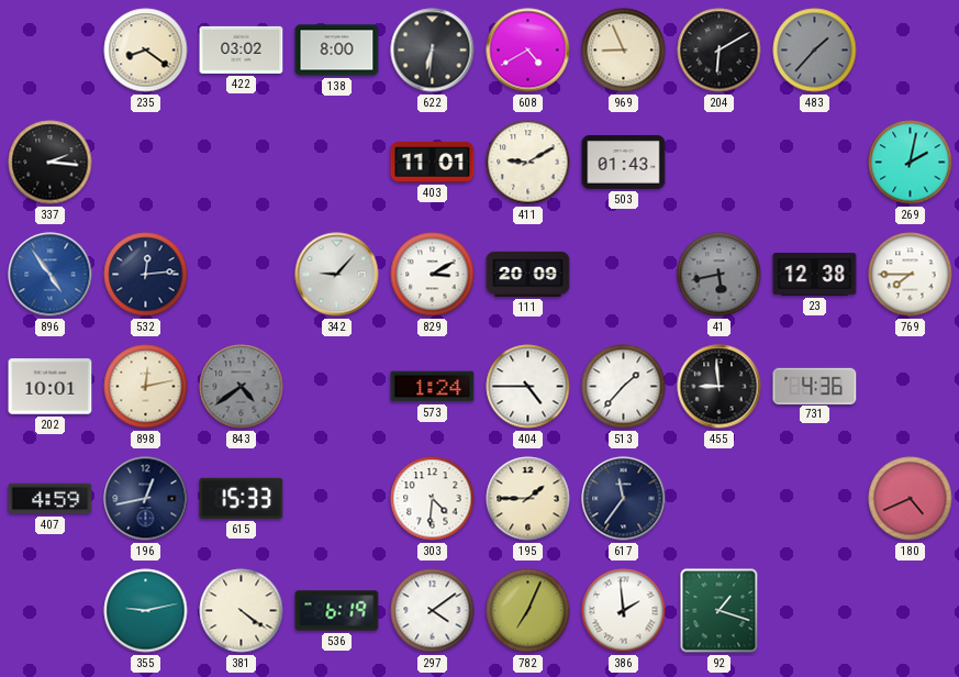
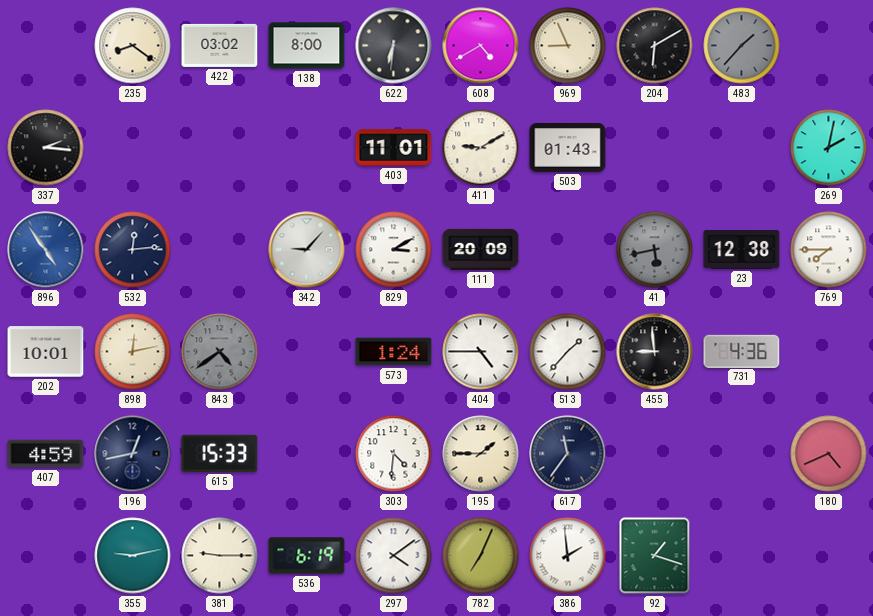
381: 4:21 -> 9:15
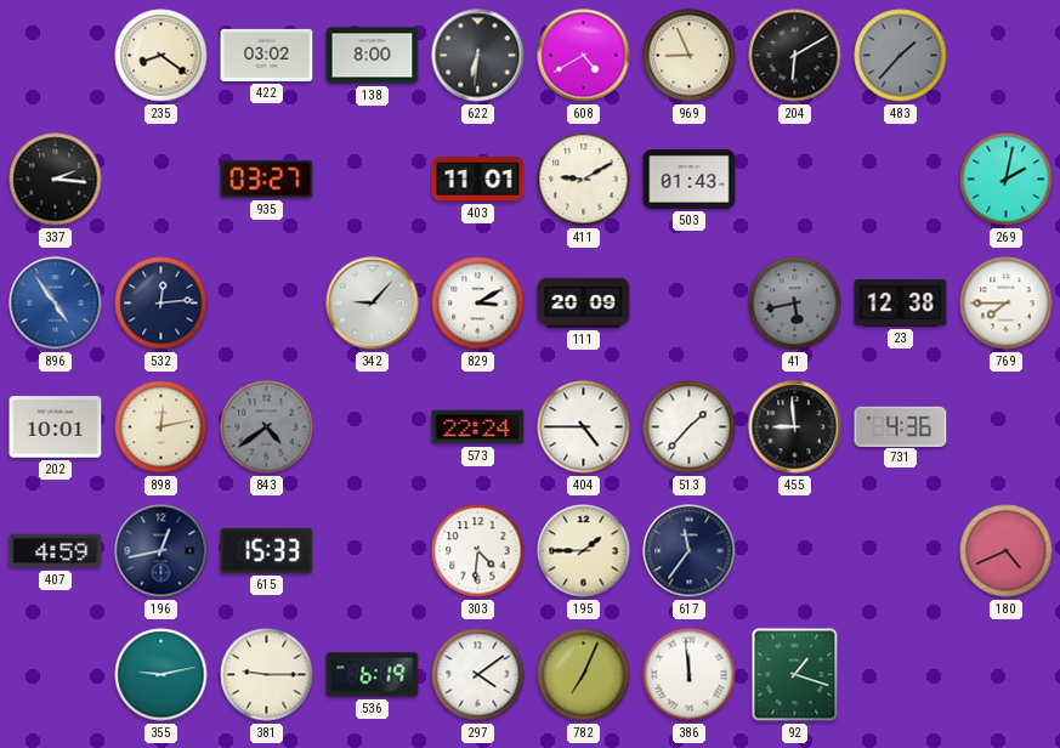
935: none -> 03:27
573: 1:24 -> 22:24
386: 1:59 -> 11:59
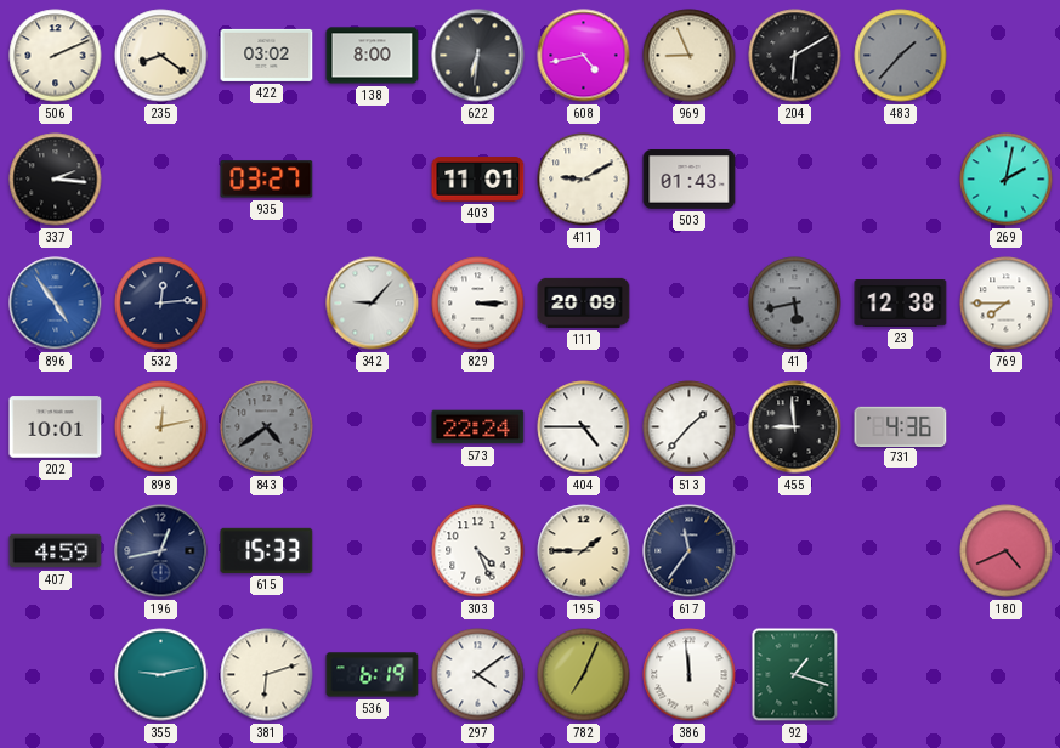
506: none -> 2:11
608: 4:40 -> 4:43
829: 3:10 -> 3:15
303: 4:31 -> 4:26
381: 9:15 -> 6:12
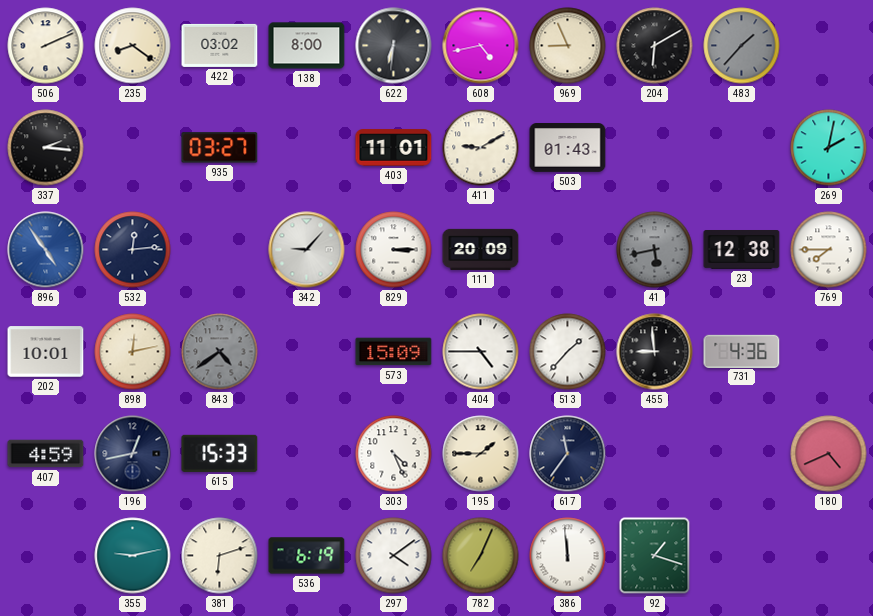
573: 22:24 -> 15:09
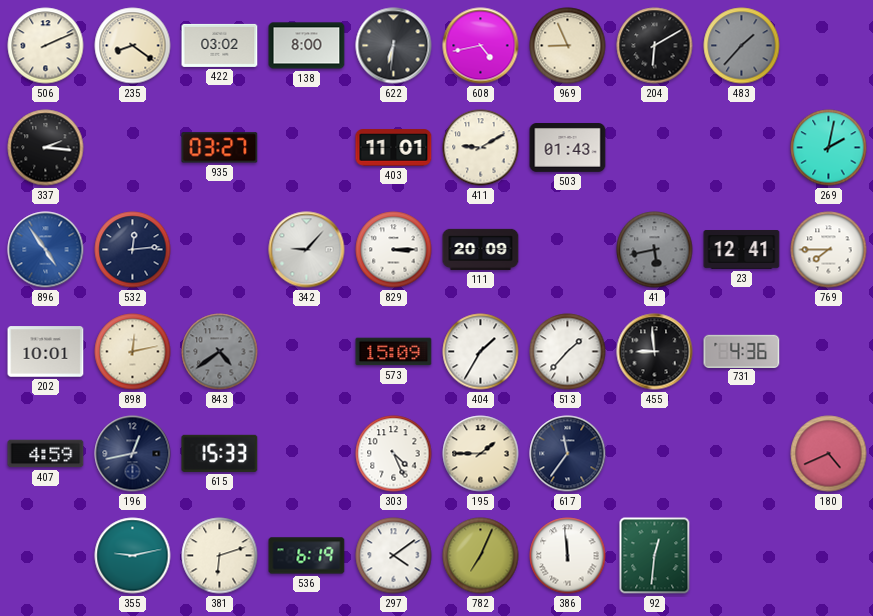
23: 12:38 -> 12:41
404: 4:45 -> 1:35
92: 1:18 -> 12:31
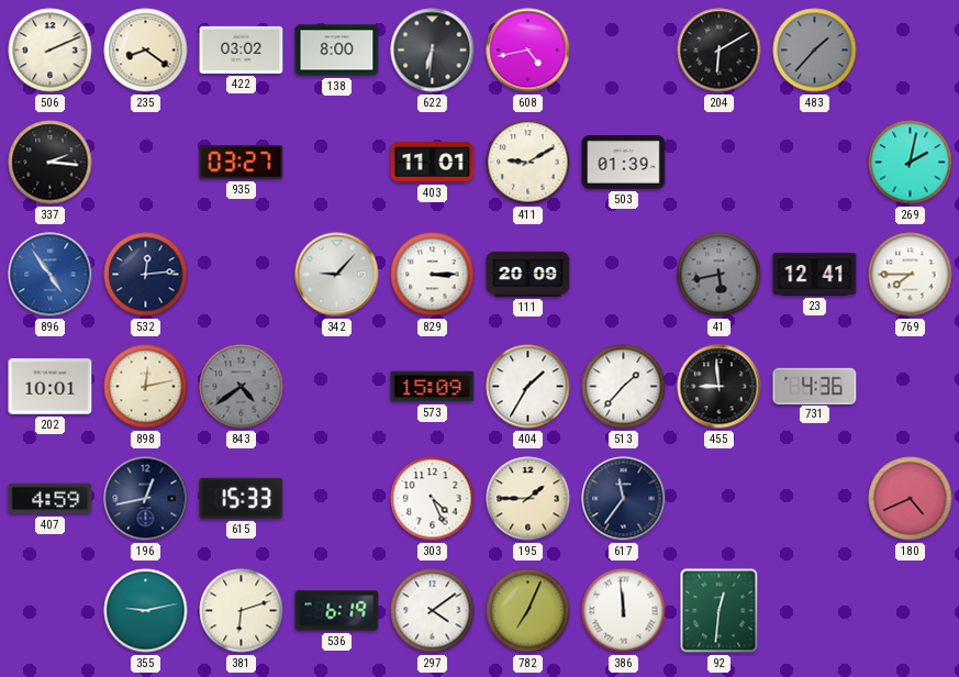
969: 8:56 -> none
503: 01:43 -> 01:39
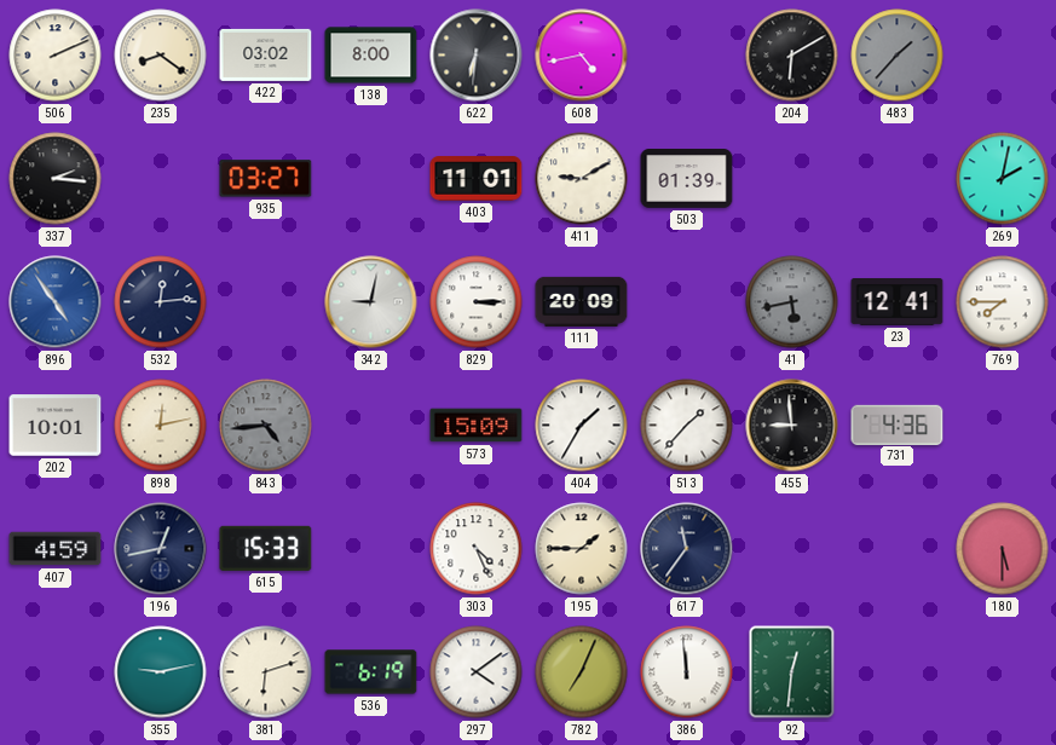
342: 9:07 -> 9:02
843: 4:39 -> 4:44
180: 4:41 -> 5:30
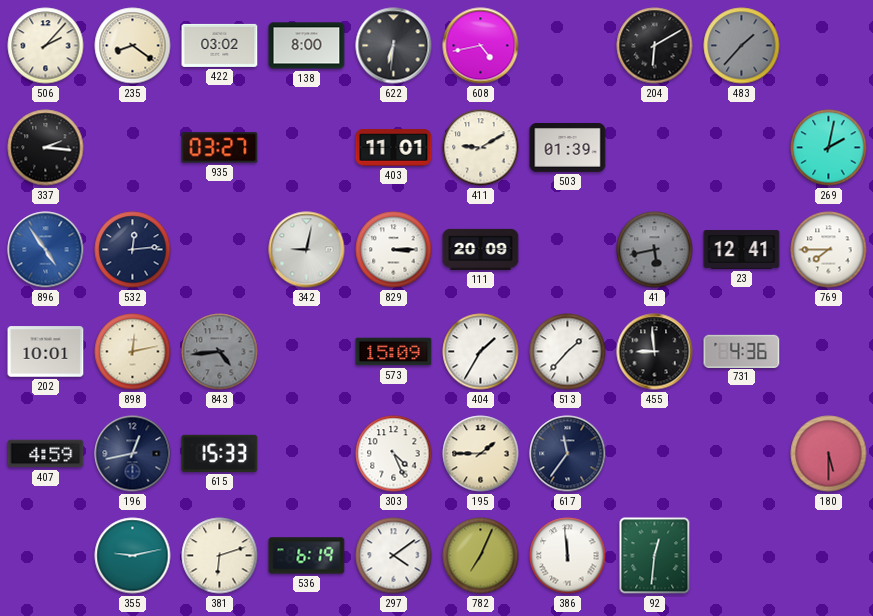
506: 2:11 -> 2:07
